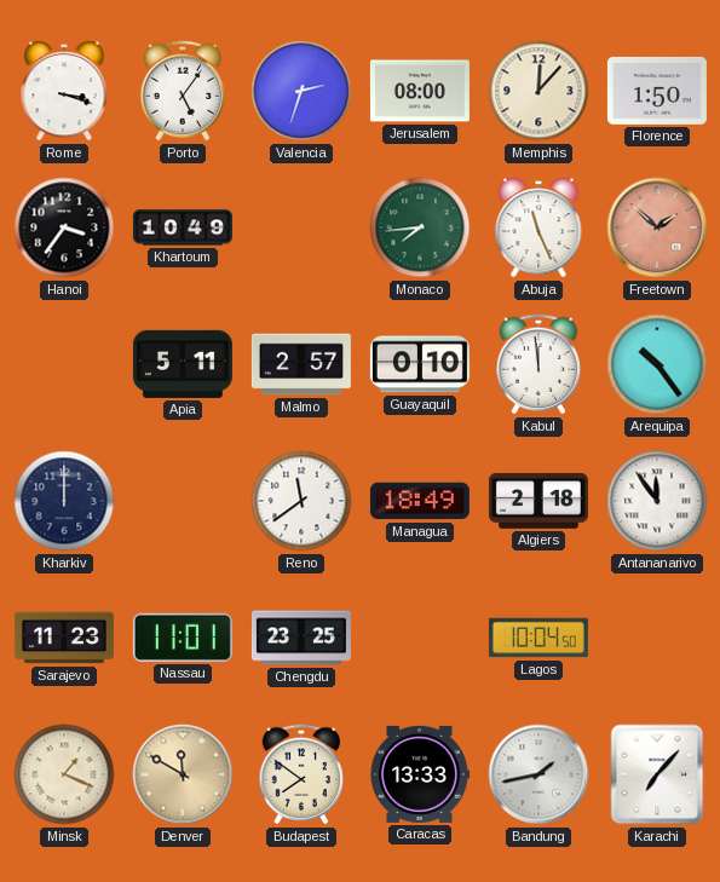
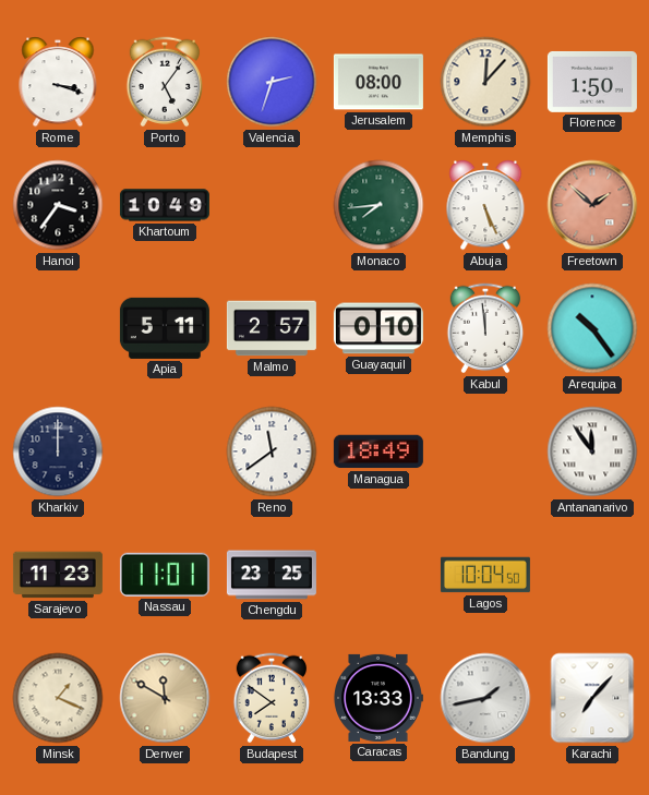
Abuja: 11:26 -> 5:26
Algiers: 2:18 -> none
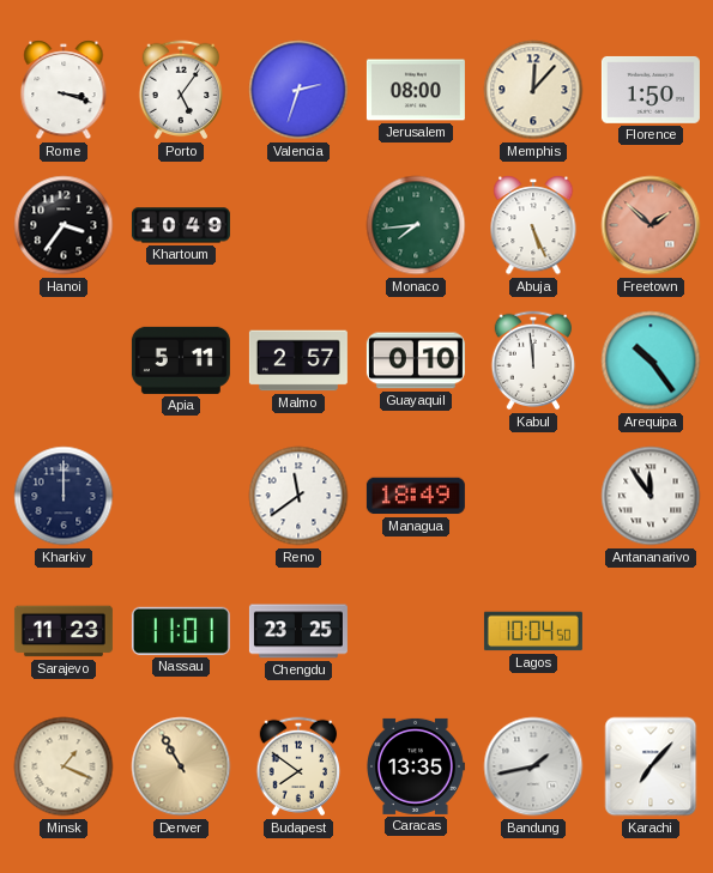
Denver: 11:50 -> 10:55
Caracas: 13:33 -> 13:35
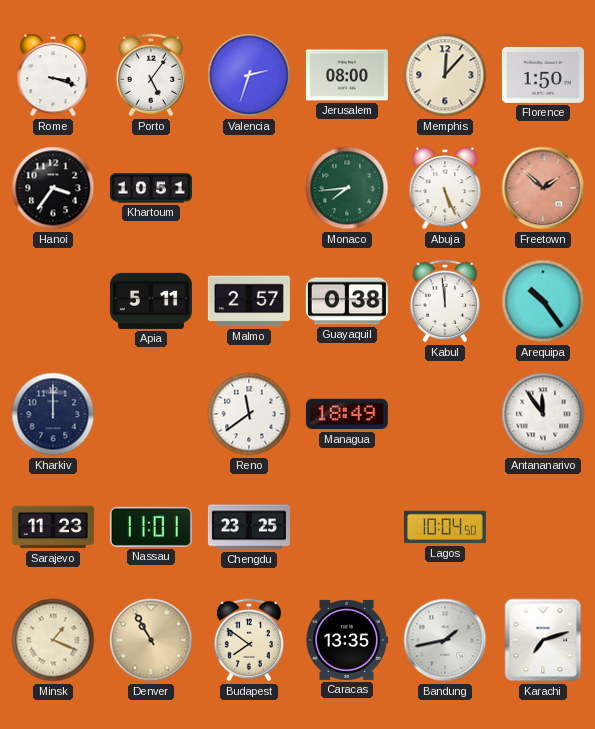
Khartoum: 10:49 -> 10:51
Guayaquil: 0:10 -> 0:38
Karachi: 7:07 -> 7:12
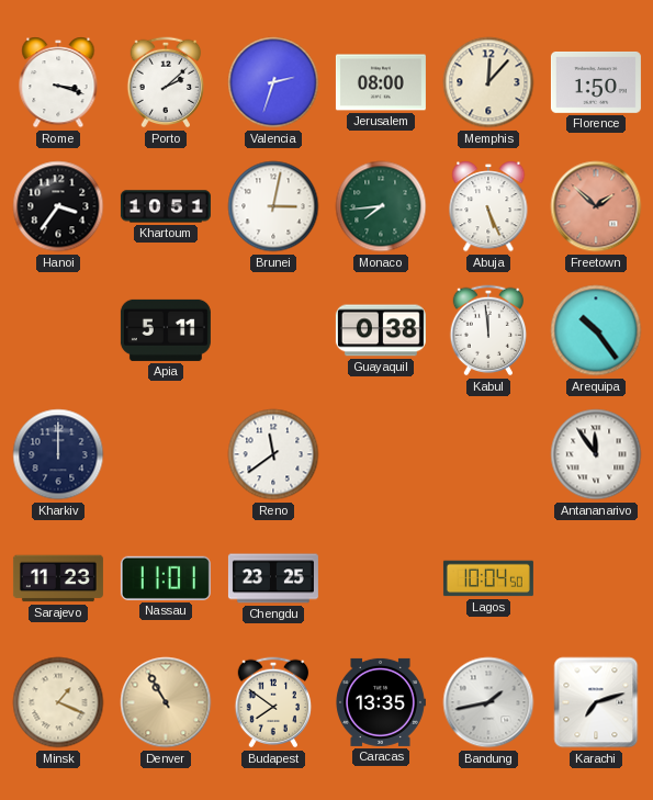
Porto: 5:06 -> 2:08
Brunei: none -> 3:02
Malmo: 2:57 -> none
Managua: 18:49 -> none
